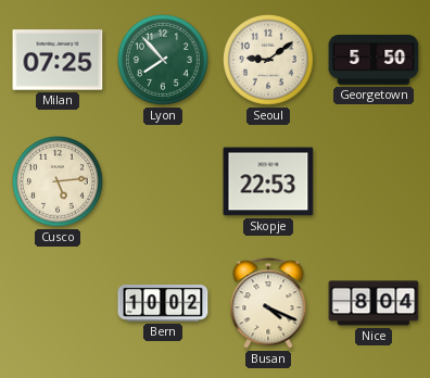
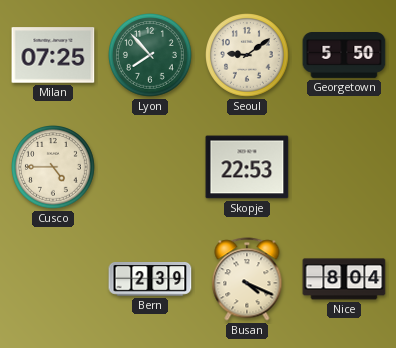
Cusco: 5:14 -> 4:45
Bern: 10:02 -> 2:39
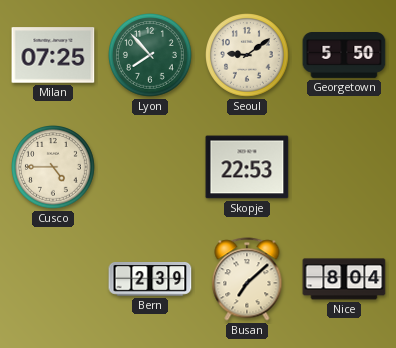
Busan: 4:19 -> 7:08
